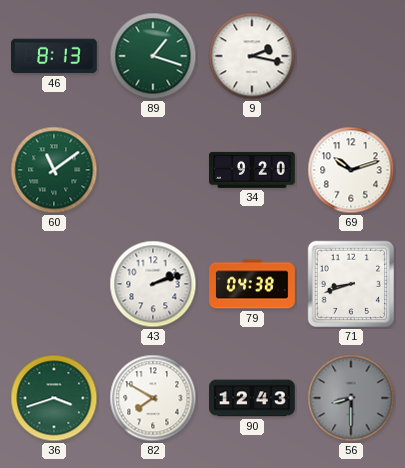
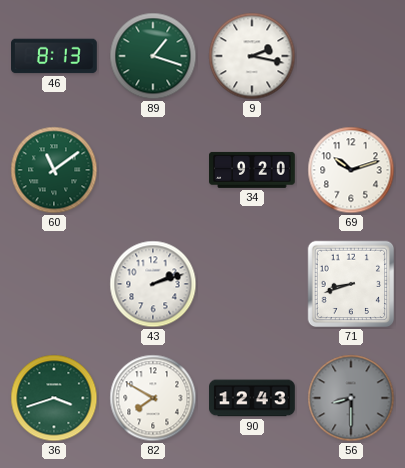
79: 04:38 -> none
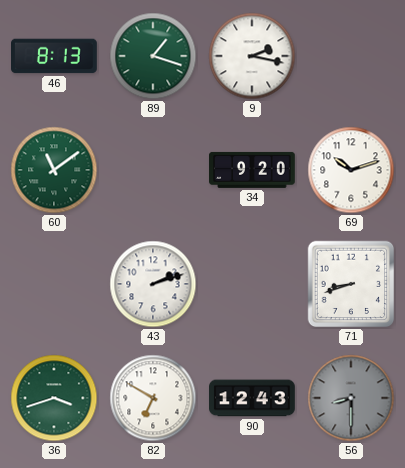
82: 7:50 -> 6:50
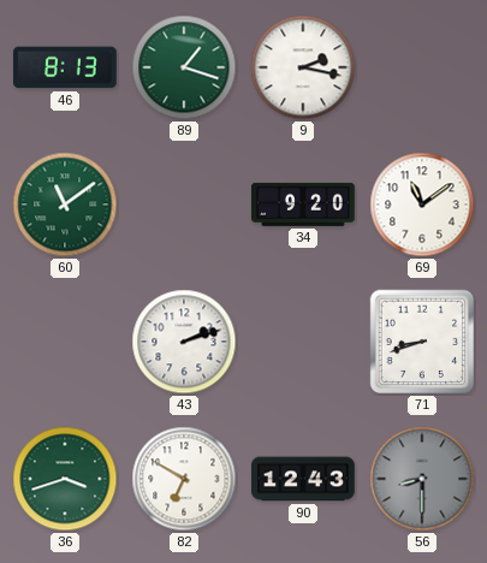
69: 10:12 -> 11:09
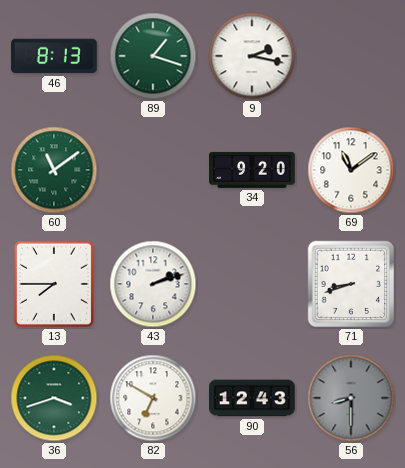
13: none -> 7:45
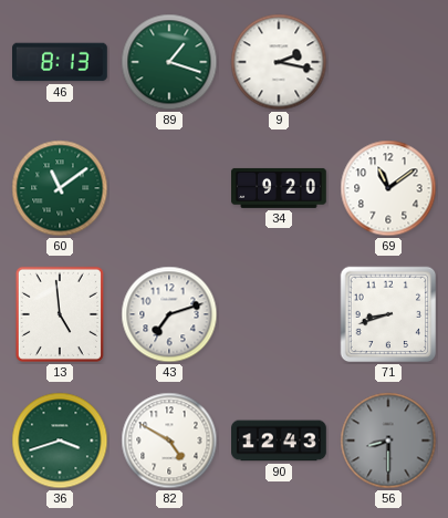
13: 7:45 -> 4:59
43: 2:12 -> 7:12
82: 6:50 -> 4:50
